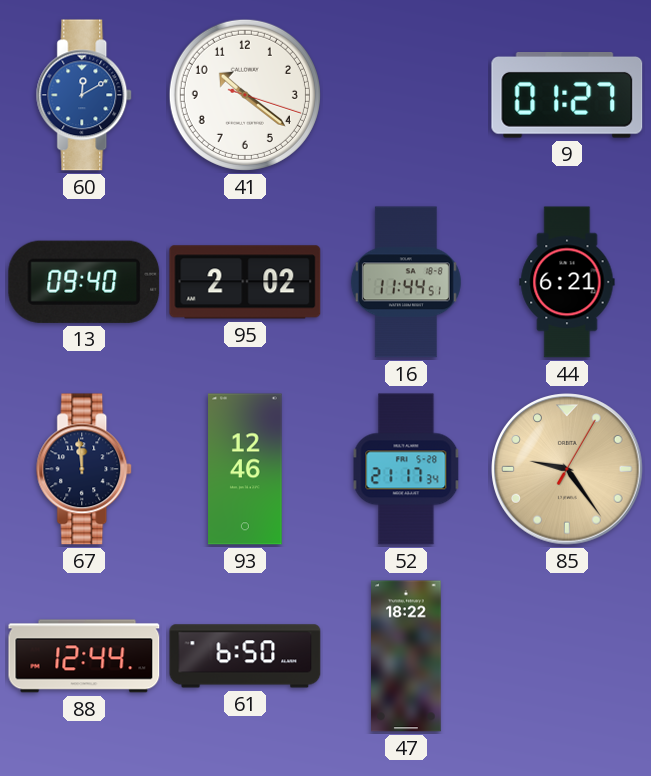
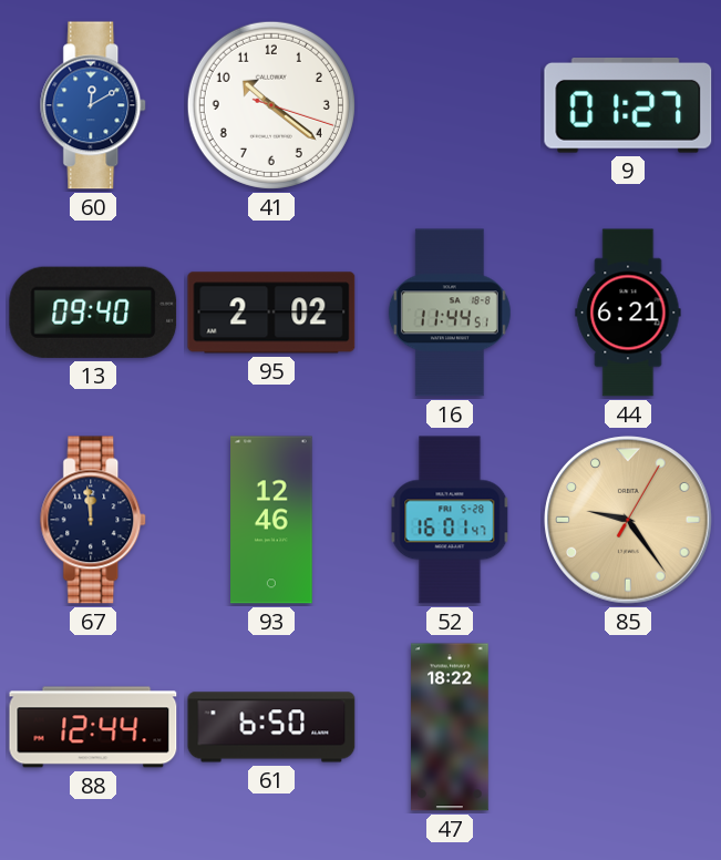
52: 21:17 -> 16:01
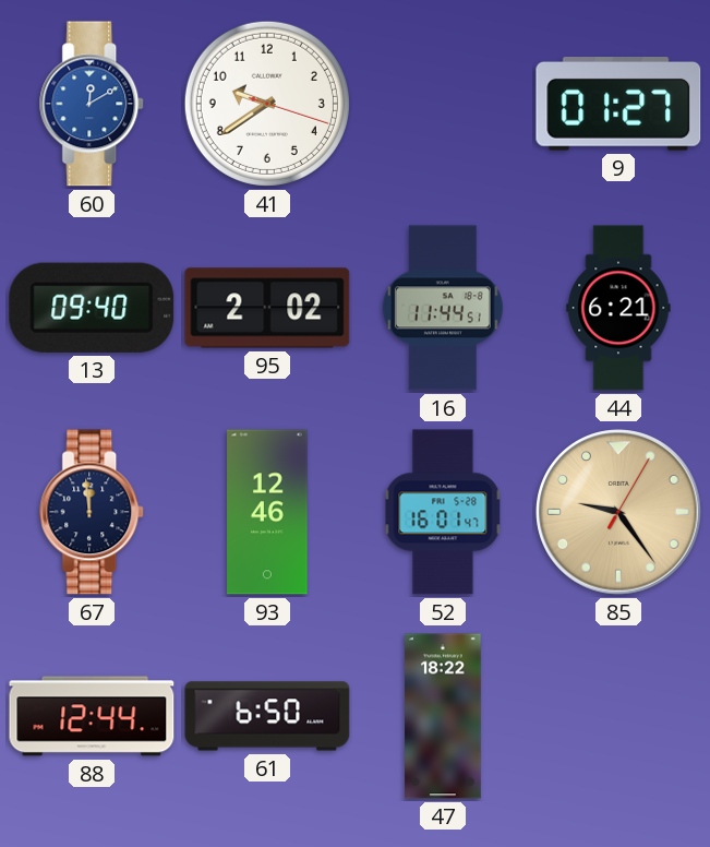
41: 10:21 -> 9:39
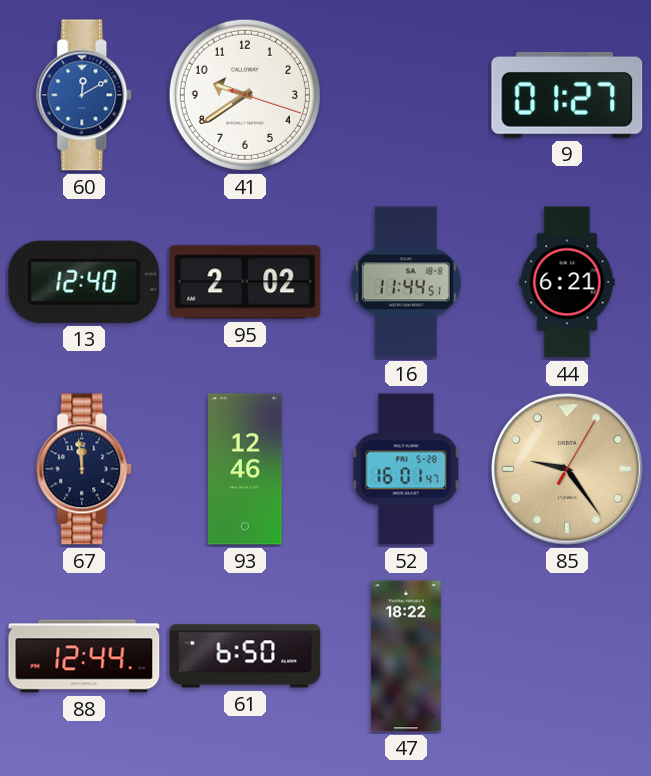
13: 09:40 -> 12:40
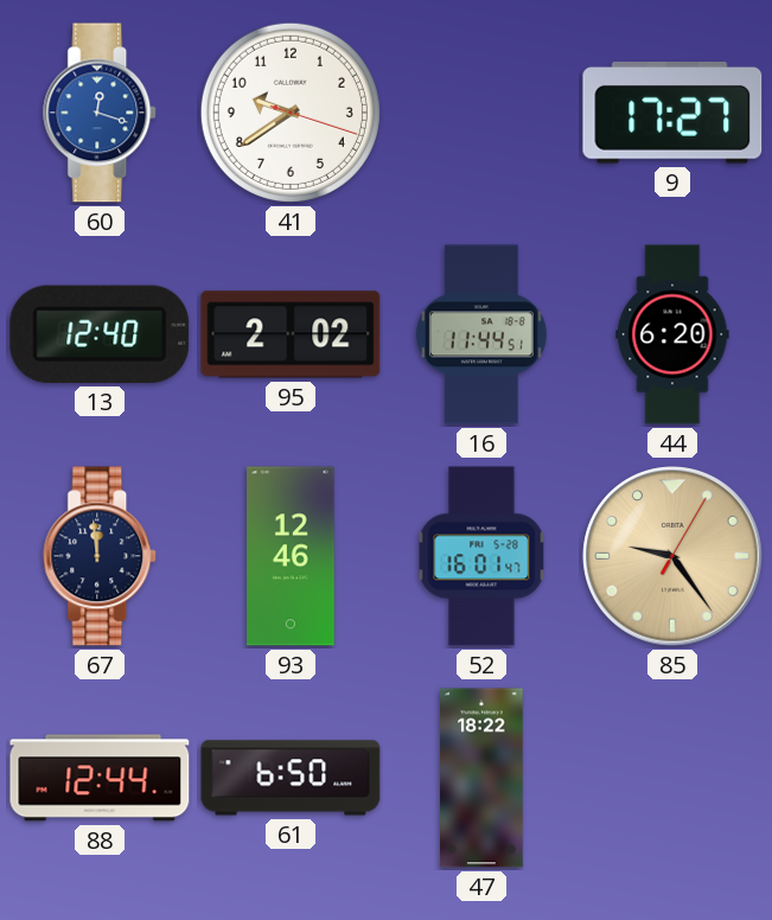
60: 12:10 -> 12:18
9: 01:27 -> 17:27
44: 6:21 -> 6:20
